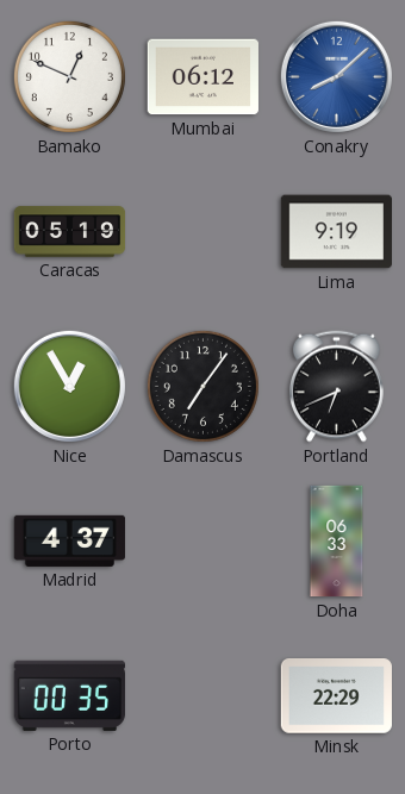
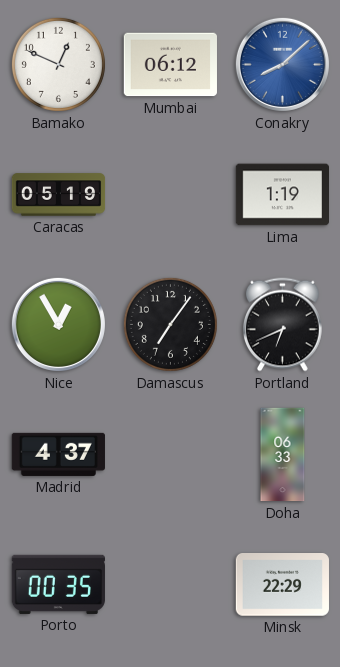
Lima: 9:19 -> 1:19
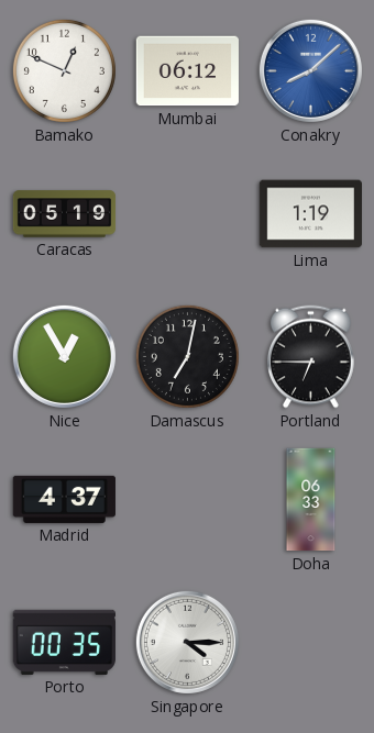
Damascus: 7:06 -> 7:02
Portland: 6:41 -> 6:45
Singapore: none -> 4:15
Minsk: 22:29 -> none
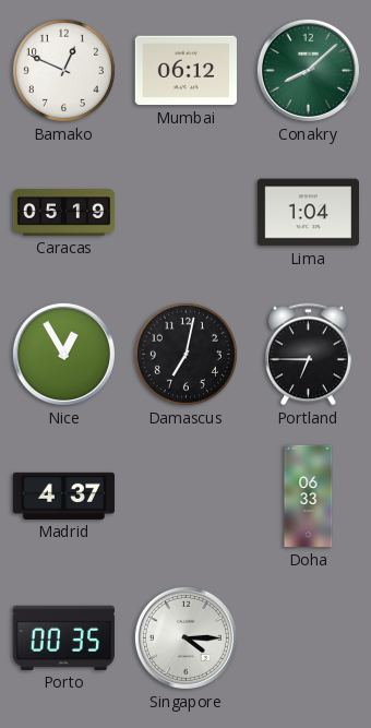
Conakry dial: blue -> green
Lima: 1:19 -> 1:04
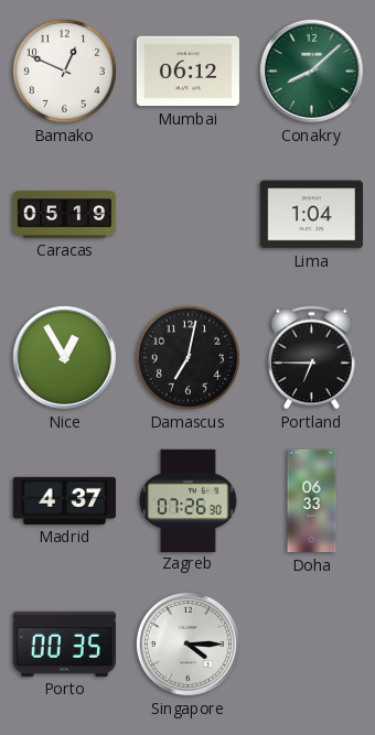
Zagreb: none -> 07:26
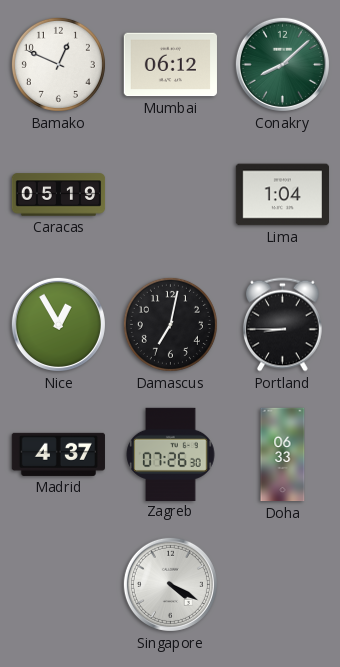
Portland: 6:45 -> 8:45
Porto: 00:35 -> none
Singapore: 4:15 -> 4:20
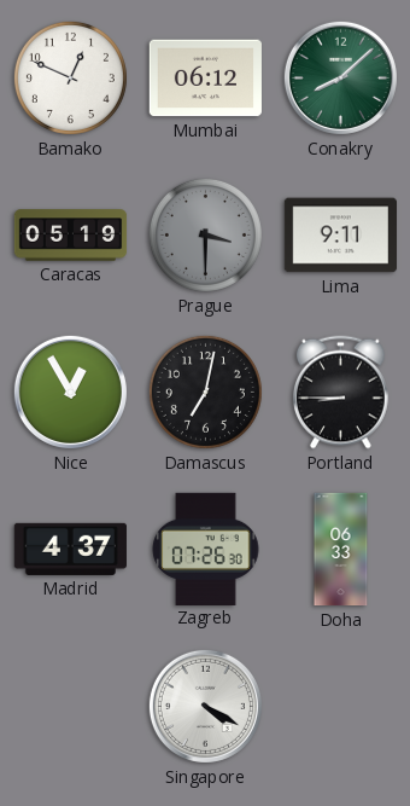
Prague: none -> 3:30
Lima: 1:04 -> 9:11
